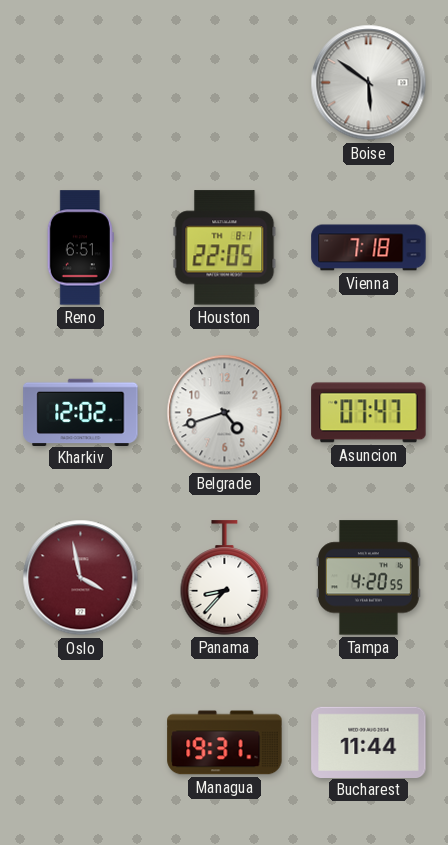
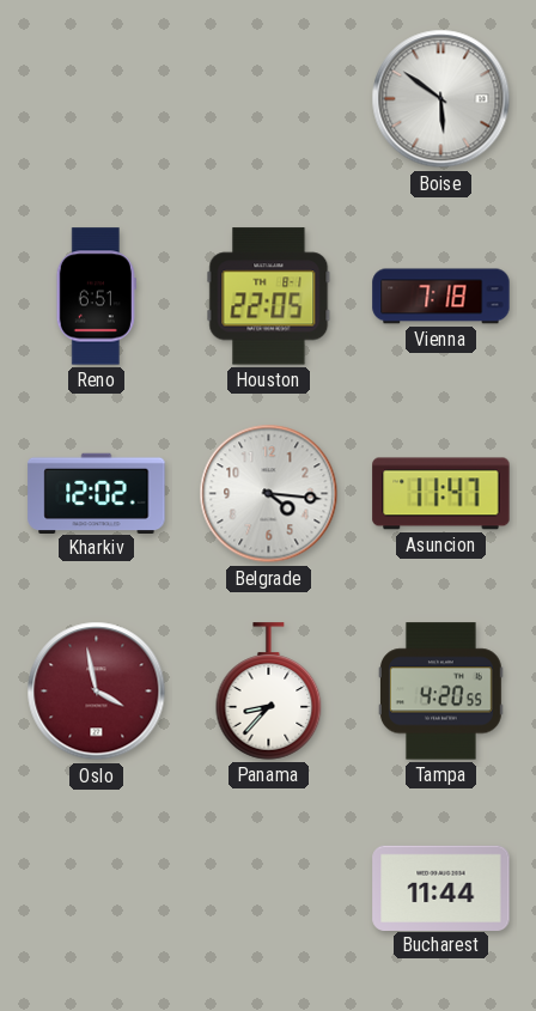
Belgrade: 4:42 -> 4:16
Asuncion: 07:47 -> 11:47
Managua: 19:31 -> none
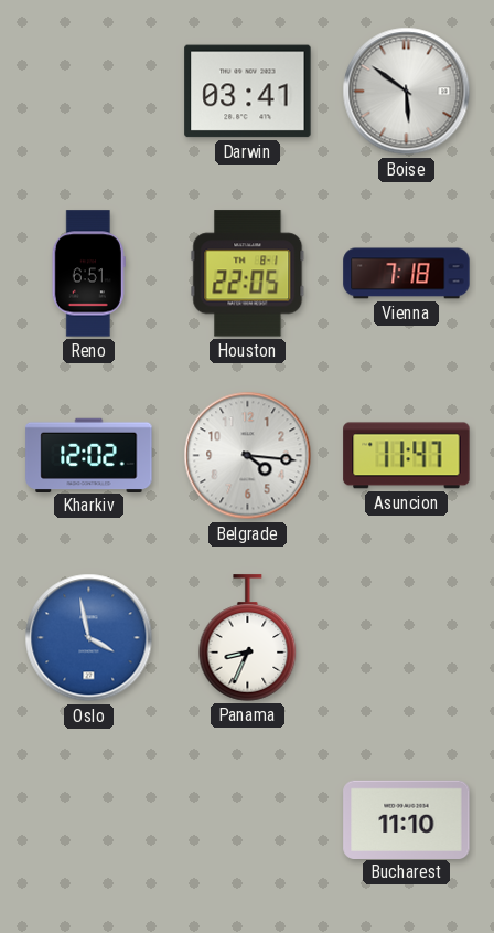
Darwin: none -> 03:41
Oslo dial: burgundy -> blue
Panama: 8:37 -> 8:34
Tampa: 4:20 -> none
Bucharest: 11:44 -> 11:10
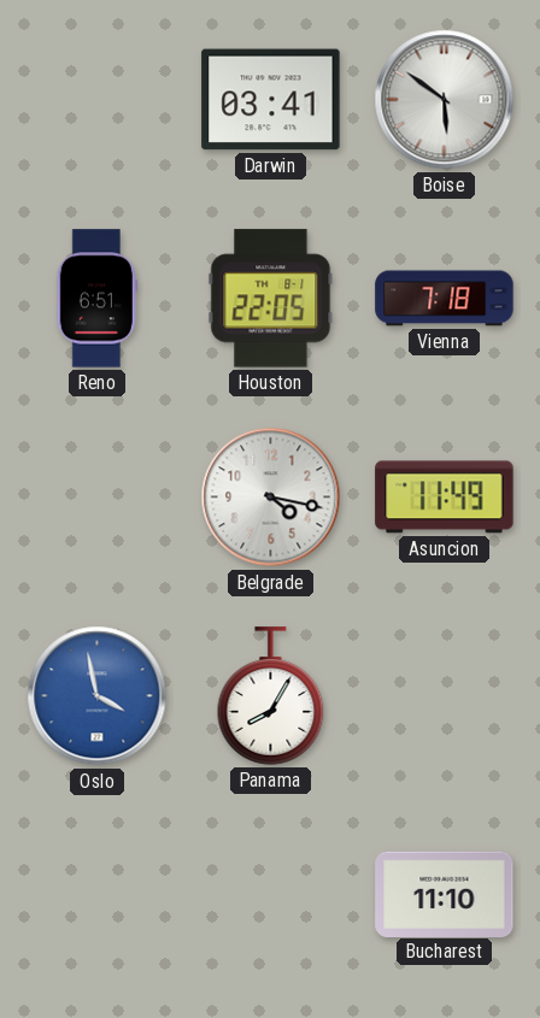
Kharkiv: 12:02 -> none
Belgrade: 4:16 -> 4:17
Asuncion: 11:47 -> 11:49
Panama: 8:34 -> 8:05
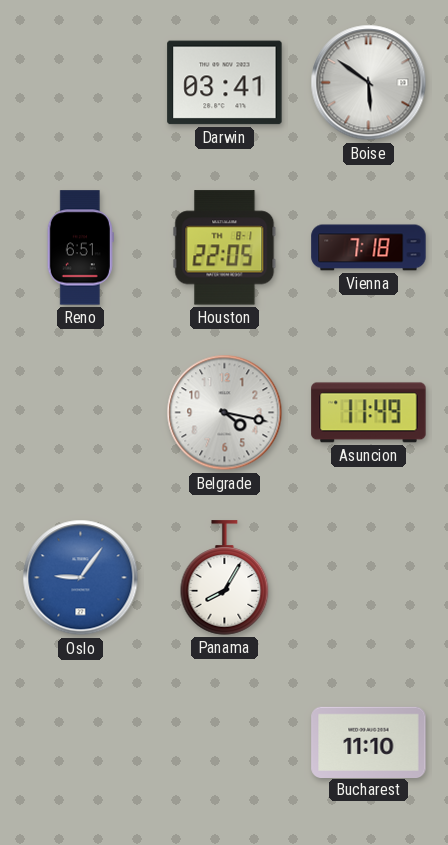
Oslo: 3:58 -> 9:06
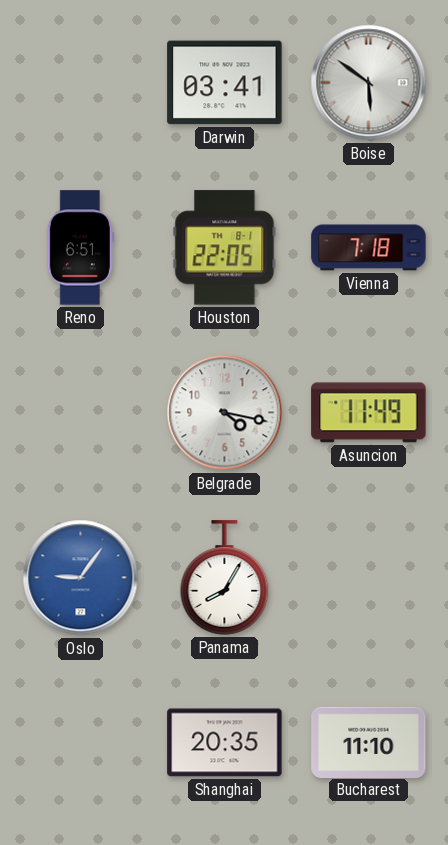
Shanghai: none -> 20:35
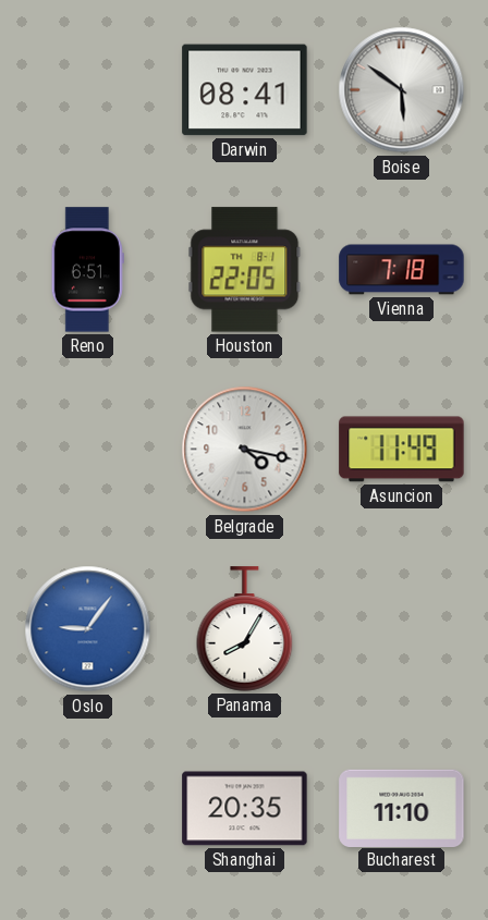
Darwin: 03:41 -> 08:41
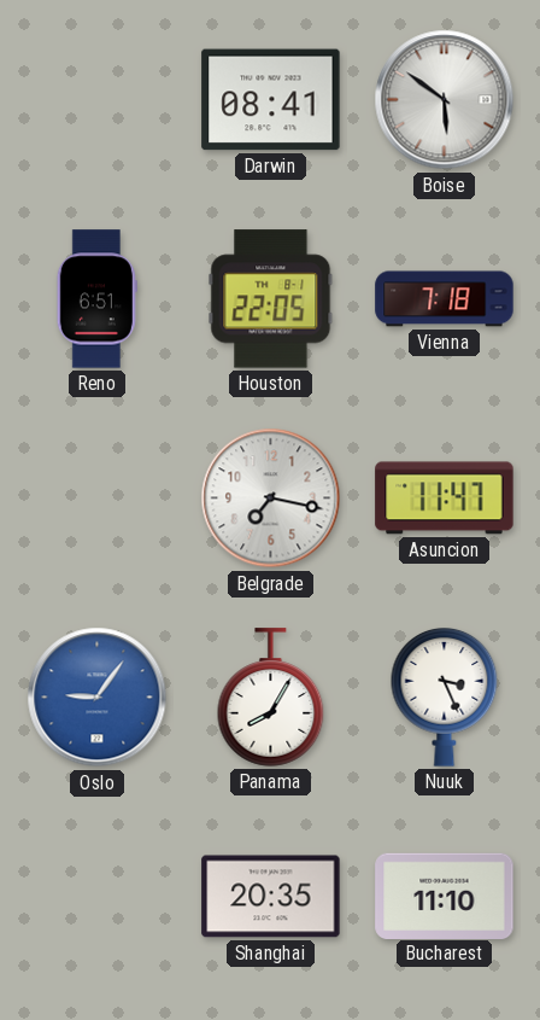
Belgrade: 4:17 -> 7:17
Asuncion: 11:49 -> 11:47
Nuuk: none -> 3:26
